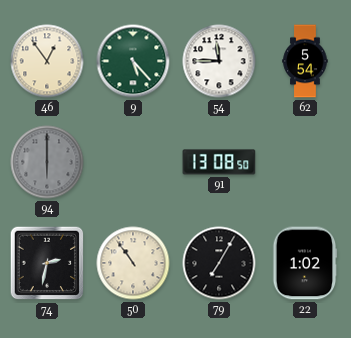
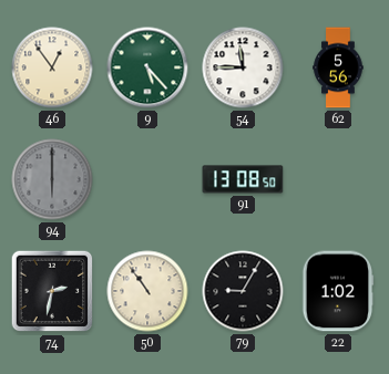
62: 5:54 -> 5:56
79: 7:05 -> 9:05
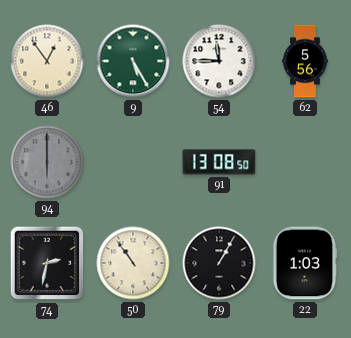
9: 5:23 -> 5:25
79: 9:05 -> 1:05
22: 1:02 -> 1:03
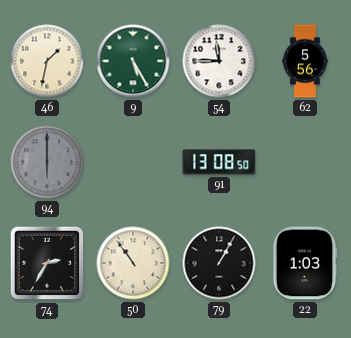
46: 12:54 -> 1:32
74: 2:32 -> 2:35
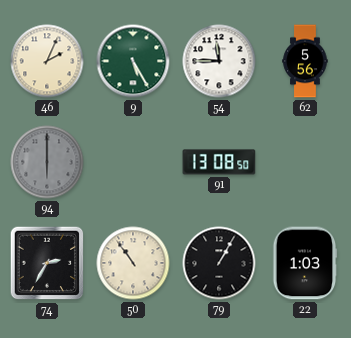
46: 1:32 -> 2:04
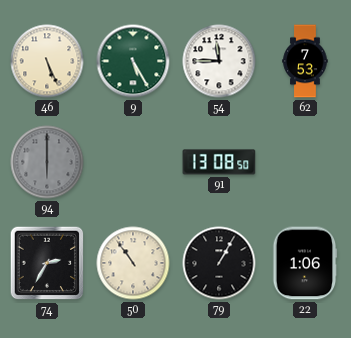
46: 2:04 -> 5:26
62: 5:56 -> 7:53
22: 1:03 -> 1:06
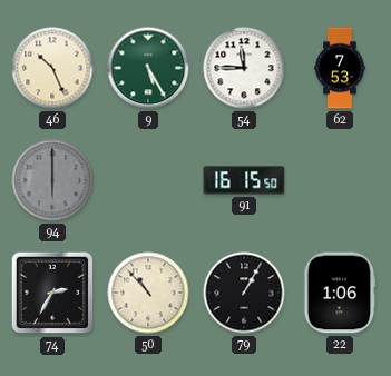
46: 5:26 -> 10:26
91: 13:08 -> 16:15
50: 10:54 -> 10:53
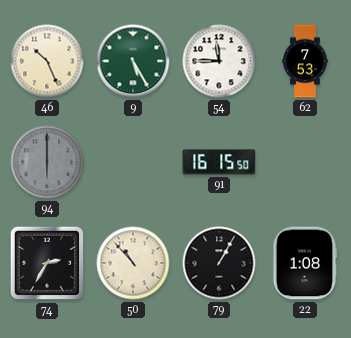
22: 1:06 -> 1:08
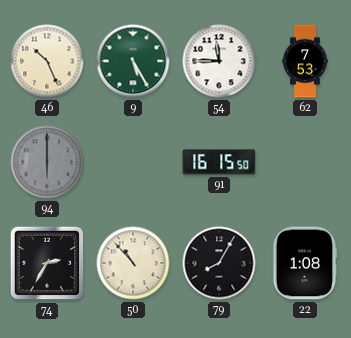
79: 1:05 -> 8:05
